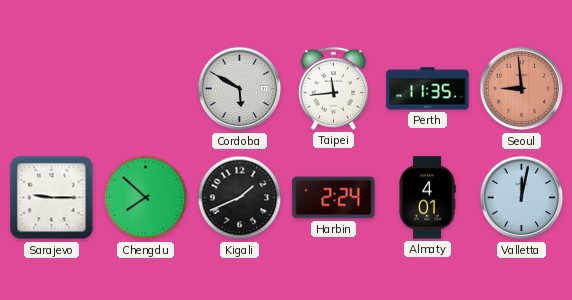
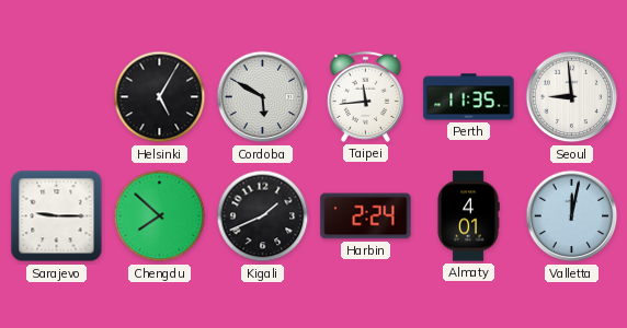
Helsinki: none -> 5:05
Seoul dial: salmon -> white
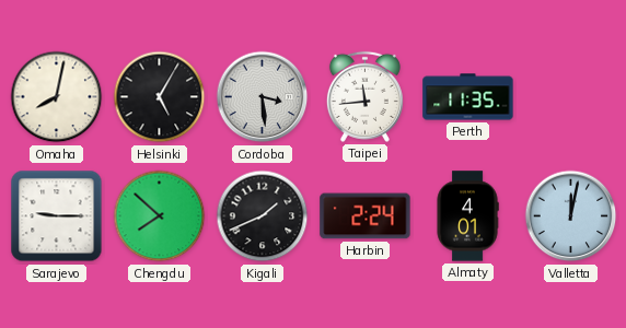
Omaha: none -> 8:02
Cordoba: 5:50 -> 3:29
Seoul: 8:59 -> none
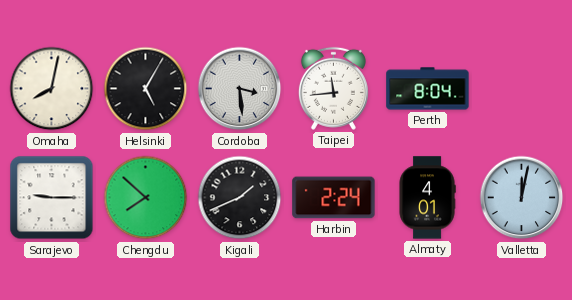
Perth: 11:35 -> 8:04
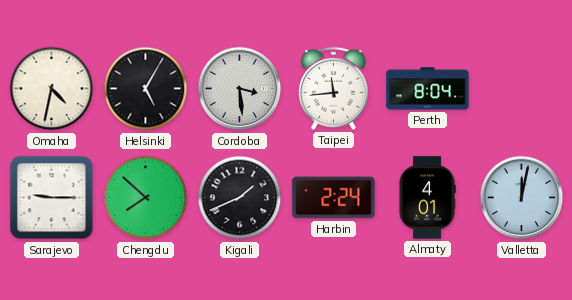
Omaha: 8:02 -> 4:32
